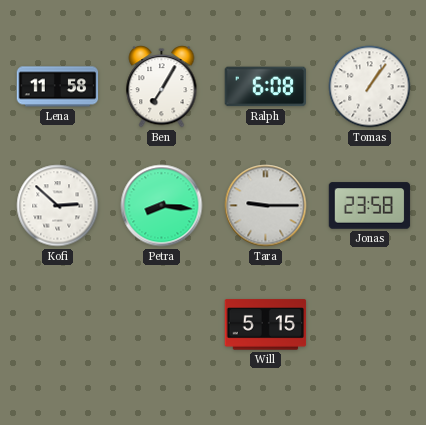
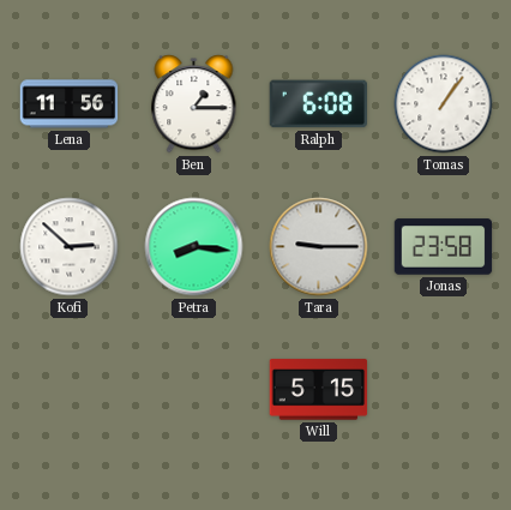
Lena: 11:58 -> 11:56
Ben: 7:05 -> 1:15
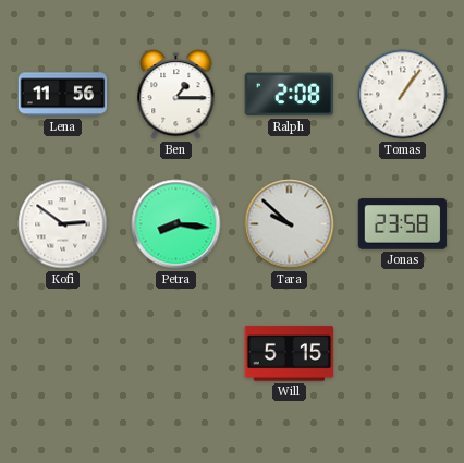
Ralph: 6:08 -> 2:08
Kofi: 2:52 -> 2:51
Tara: 9:15 -> 9:52
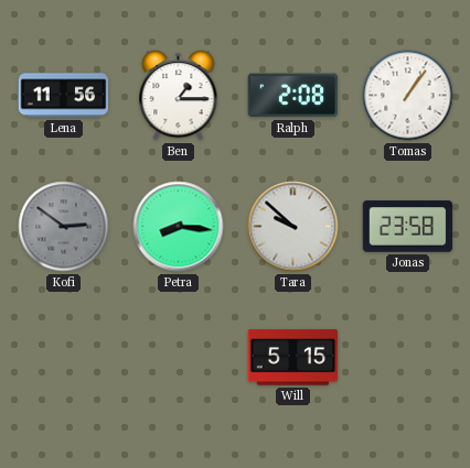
Kofi dial: white -> grey
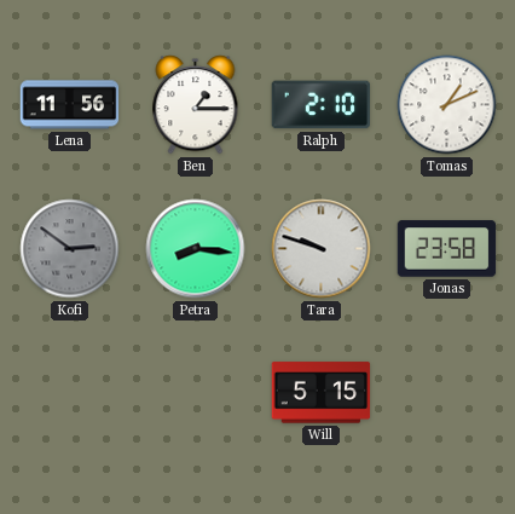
Ralph: 2:08 -> 2:10
Tomas: 1:06 -> 1:11
Tara: 9:52 -> 9:48
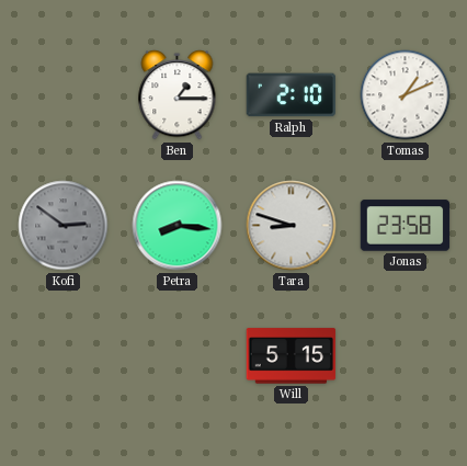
Lena: 11:56 -> none
Tara: 9:48 -> 8:48
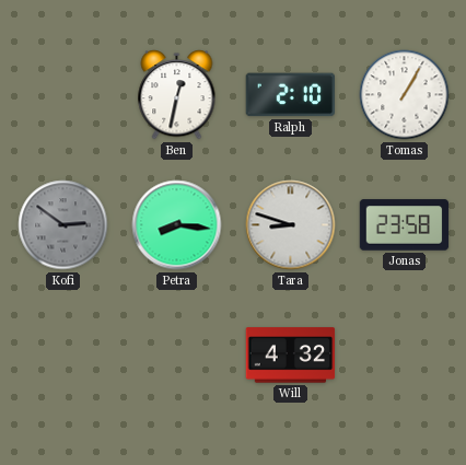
Ben: 1:15 -> 12:32
Tomas: 1:11 -> 1:05
Will: 5:15 -> 4:32
